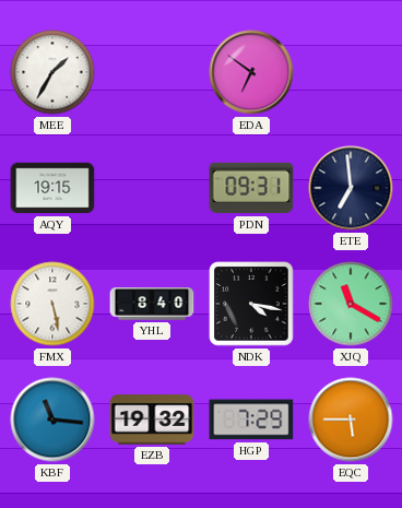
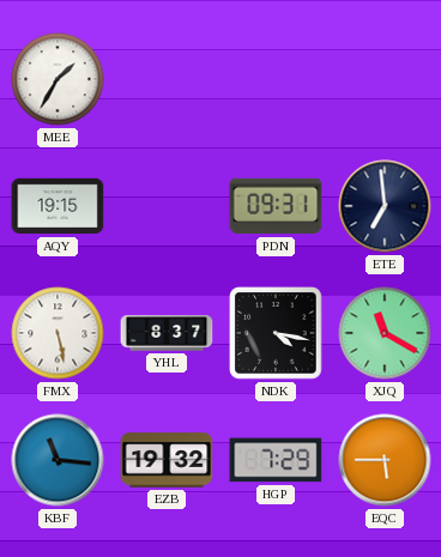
EDA: 6:51 -> none
YHL: 8:40 -> 8:37
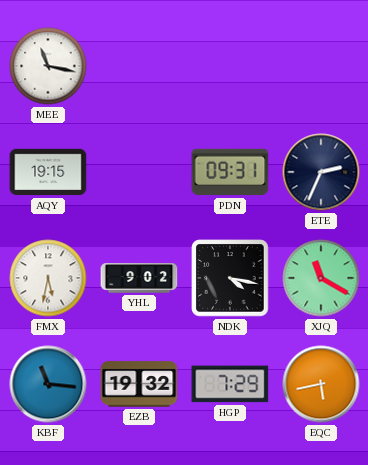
MEE: 1:35 -> 11:17
ETE: 6:59 -> 2:34
FMX: 5:28 -> 5:32
YHL: 8:37 -> 9:02
EQC: 5:45 -> 5:43
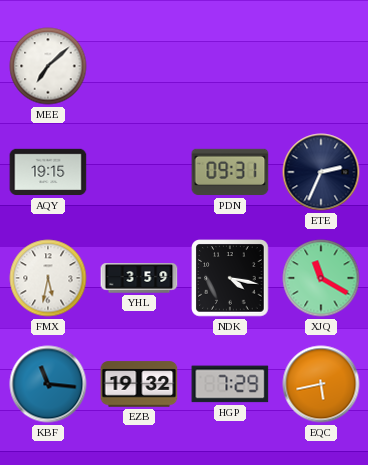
MEE: 11:17 -> 7:08
YHL: 9:02 -> 3:59
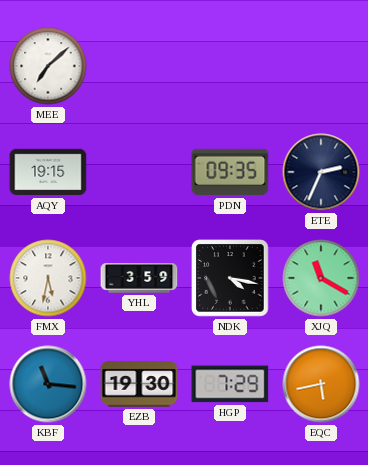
PDN: 09:31 -> 09:35
EZB: 19:32 -> 19:30
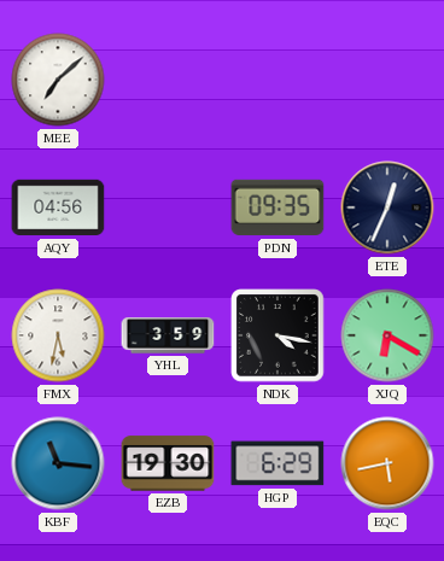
AQY: 19:15 -> 04:56
ETE: 2:34 -> 12:34
XJQ: 11:20 -> 6:20
HGP: 7:29 -> 6:29
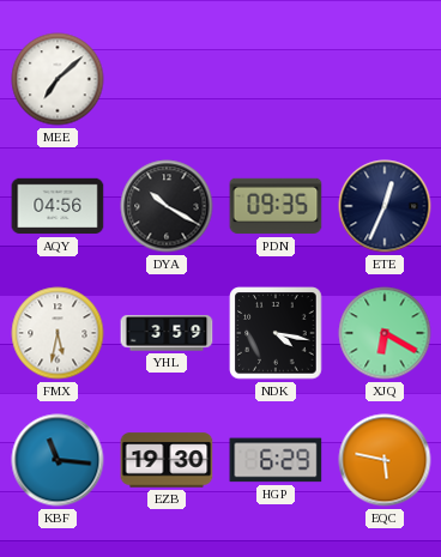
DYA: none -> 10:20
EQC: 5:43 -> 5:47
